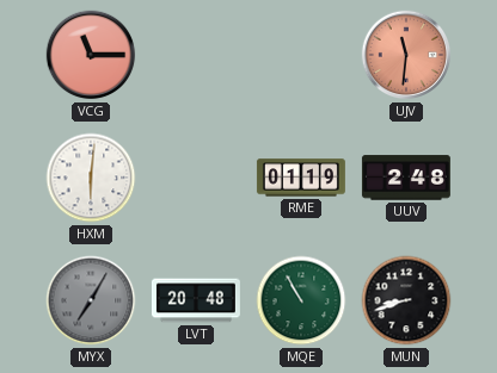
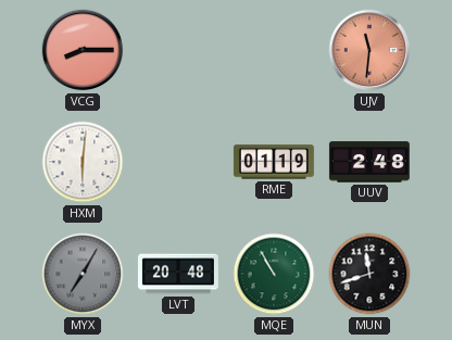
VCG: 11:15 -> 8:15
MUN: 8:42 -> 11:42
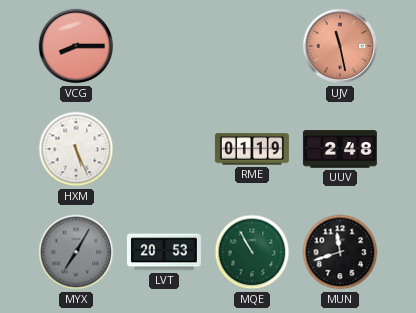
UJV: 11:31 -> 11:28
HXM: 6:01 -> 5:26
LVT: 20:48 -> 20:53
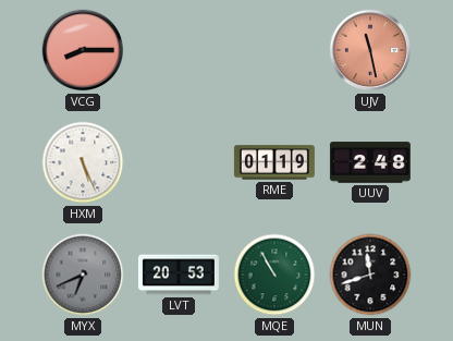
MYX: 7:05 -> 6:41
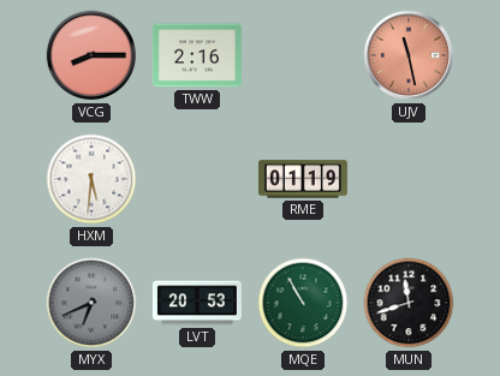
TWW: none -> 2:16
HXM: 5:26 -> 5:31
UUV: 2:48 -> none
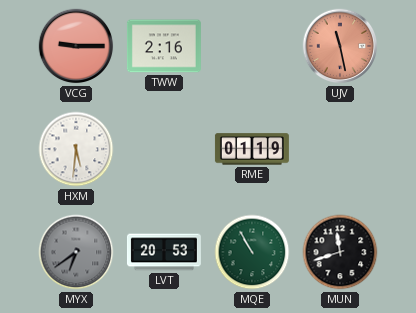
VCG: 8:15 -> 9:15
MYX: 6:41 -> 6:39
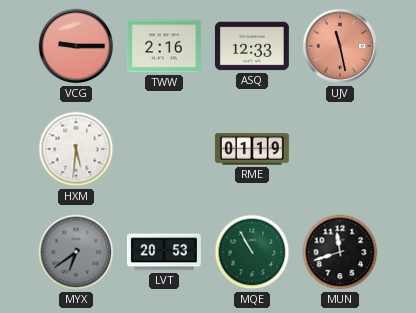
ASQ: none -> 12:33
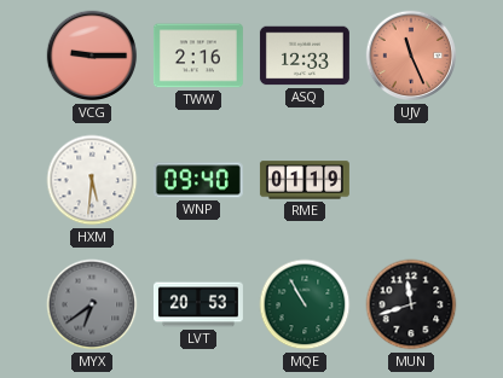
UJV: 11:28 -> 11:26
WNP: none -> 09:40
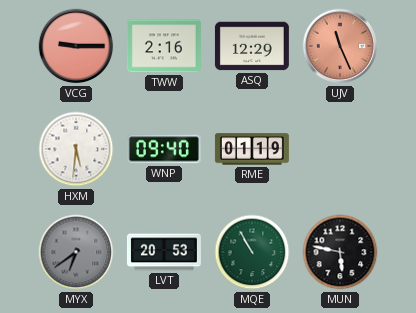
ASQ: 12:33 -> 12:29
MUN: 11:42 -> 5:47
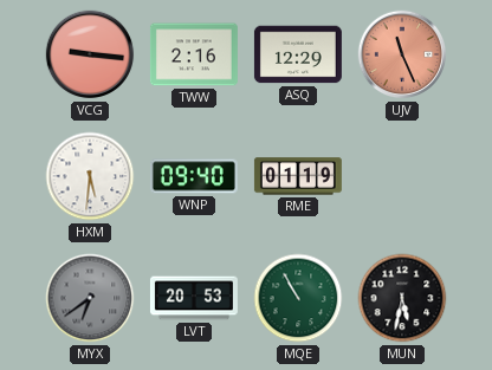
VCG: 9:15 -> 9:16
MUN: 5:47 -> 5:32
